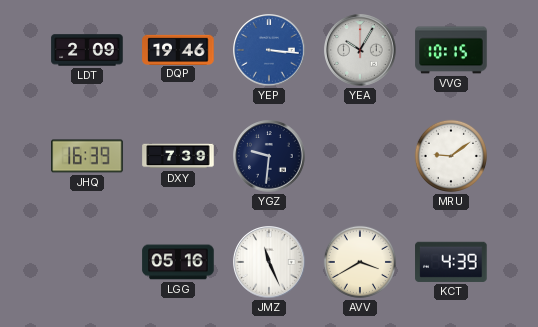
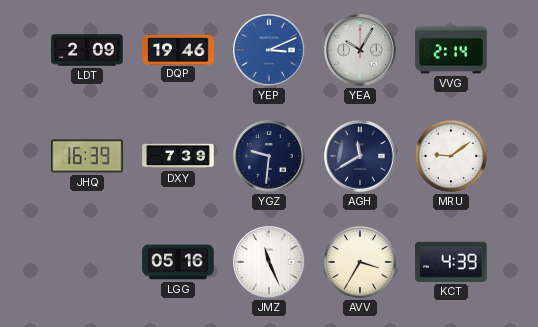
YEP: 3:16 -> 3:11
VVG: 10:15 -> 2:14
AGH: none -> 11:40
AVV: 3:40 -> 3:35
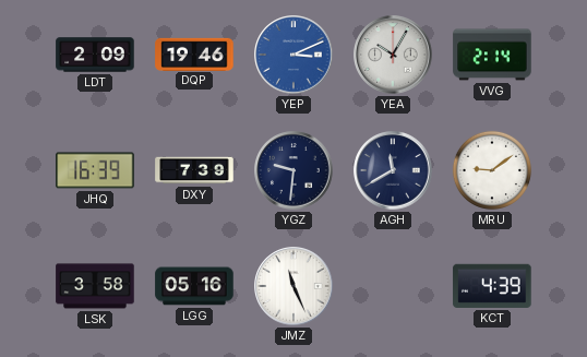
LSK: none -> 3:58
AVV: 3:35 -> none
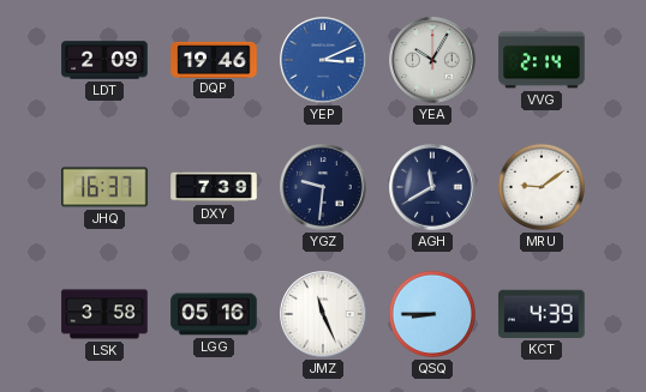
JHQ: 16:39 -> 16:37
QSQ: none -> 8:45
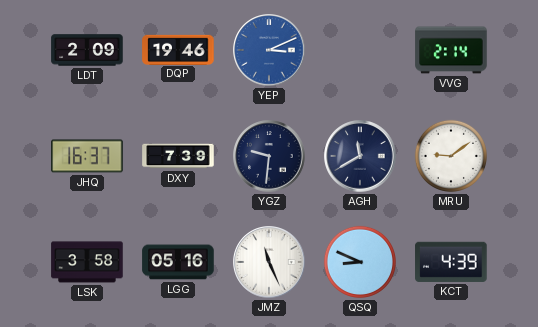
YEA: 10:05 -> none
QSQ: 8:45 -> 8:49
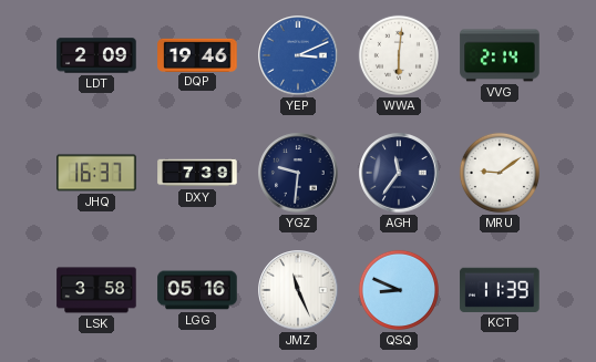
WWA: none -> 6:01
AGH: 11:40 -> 11:36
KCT: 4:39 -> 11:39
